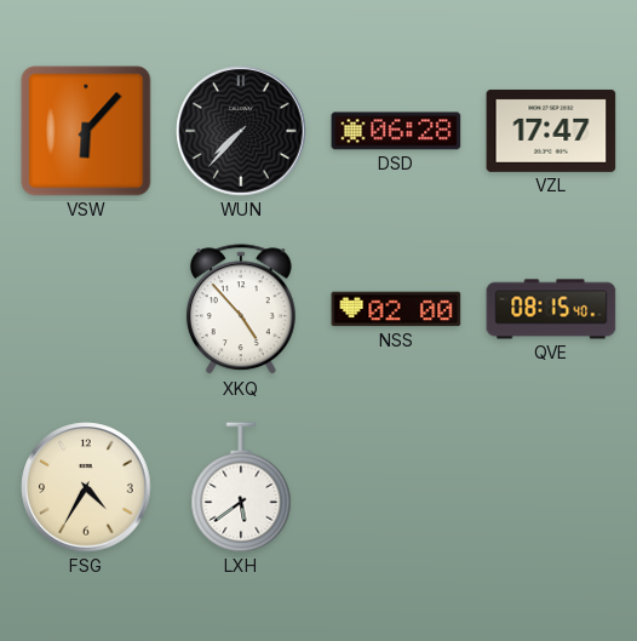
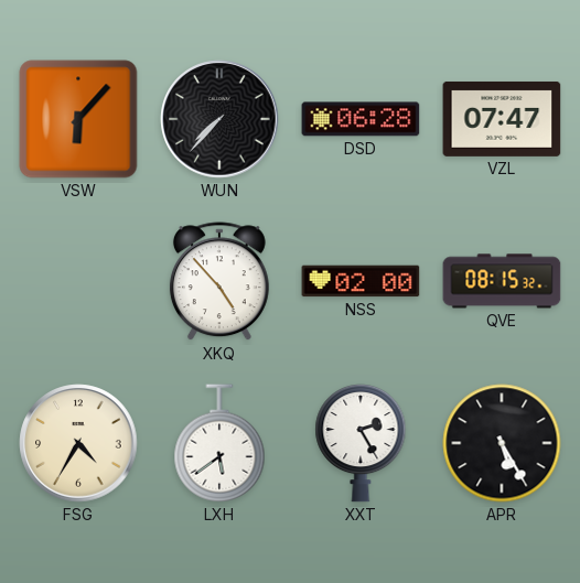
VZL: 17:47 -> 07:47
QVE: 08:15:40 -> 08:15:32
XXT: none -> 2:25
APR: none -> 5:25
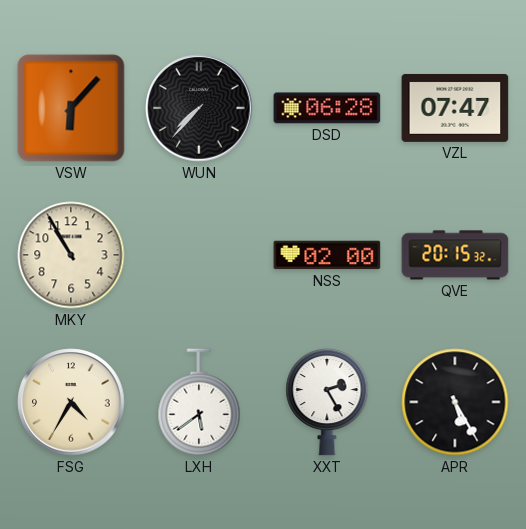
MKY: none -> 10:55
XKQ: 4:53 -> none
QVE: 08:15 -> 20:15
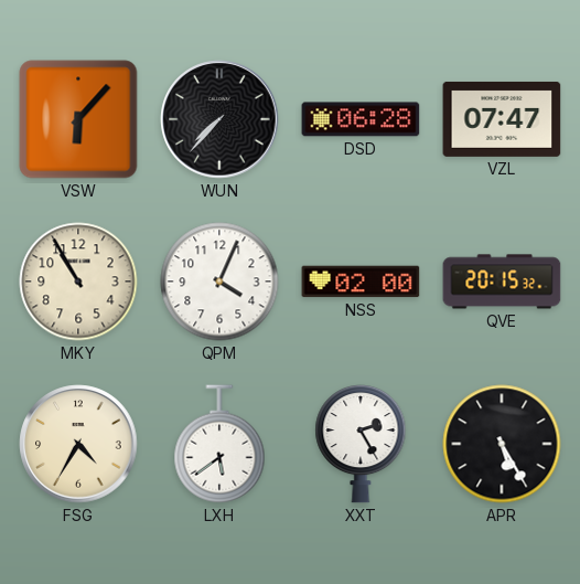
QPM: none -> 4:04
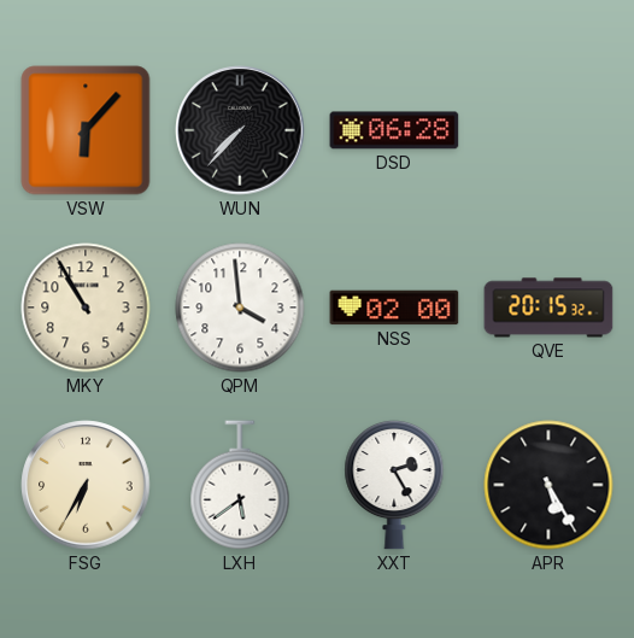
VZL: 07:47 -> none
QPM: 4:04 -> 3:59
FSG: 4:35 -> 6:35
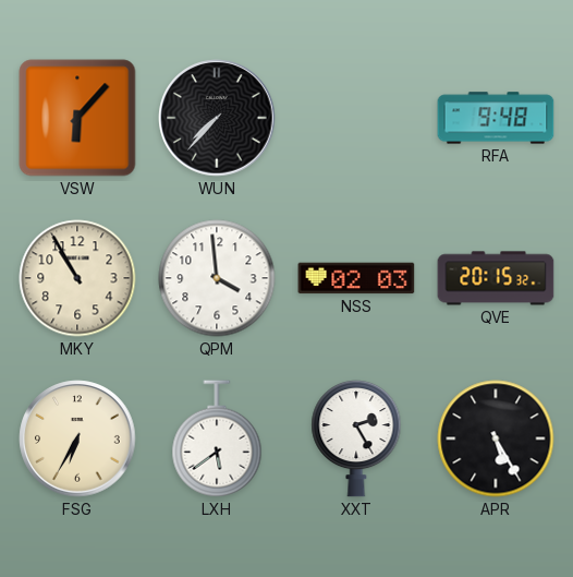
DSD: 06:28 -> none
RFA: none -> 9:48
NSS: 02:00 -> 02:03
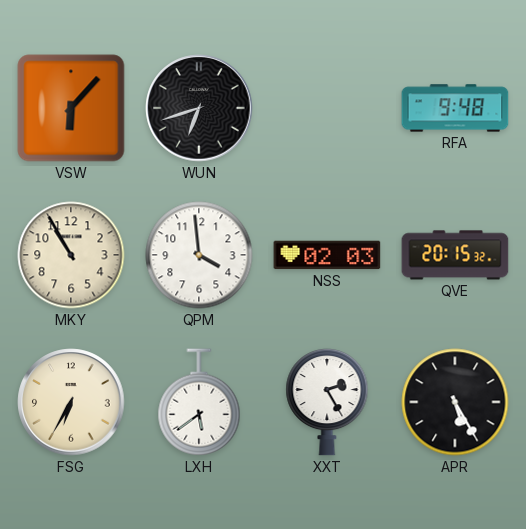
WUN: 7:37 -> 6:42
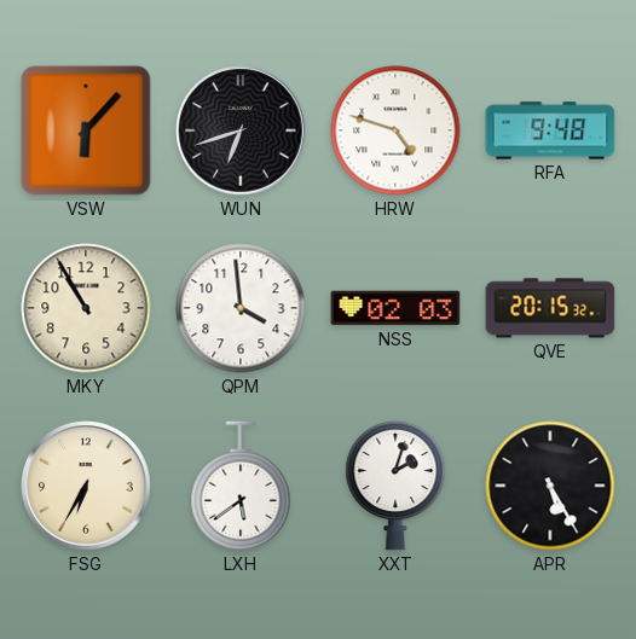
HRW: none -> 4:48
XXT: 2:25 -> 2:03
